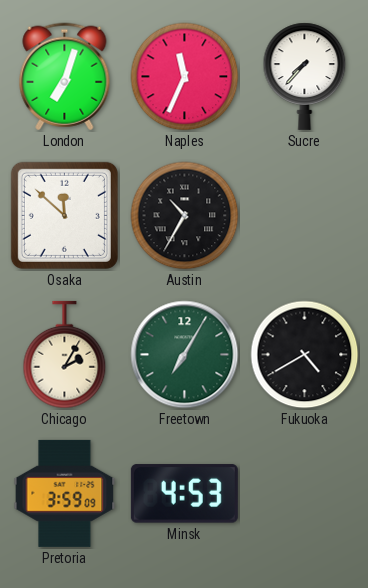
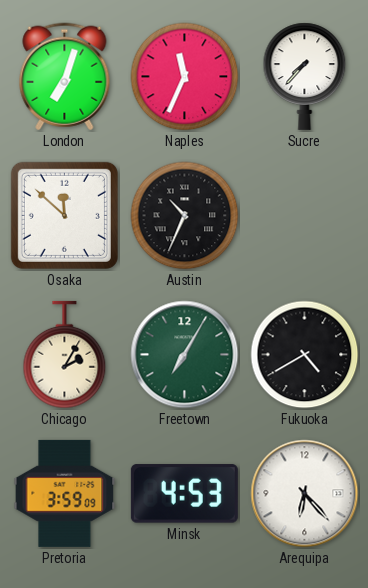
Austin: 10:35 -> 10:34
Arequipa: none -> 6:23
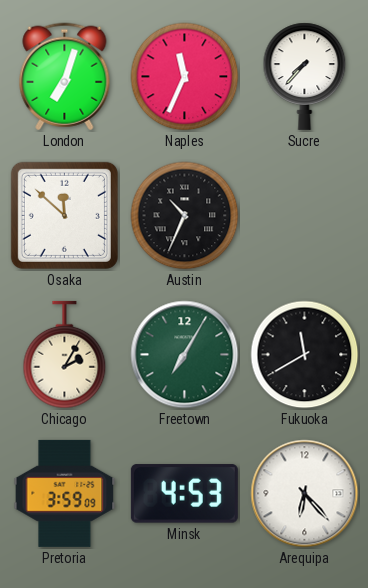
Fukuoka: 4:40 -> 11:40
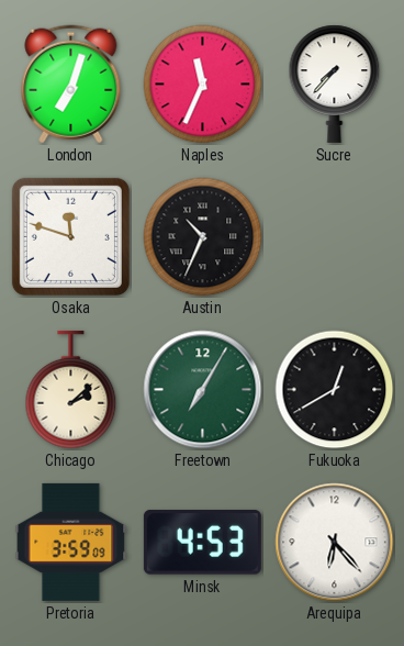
Osaka: 11:52 -> 11:48
Chicago: 2:05 -> 2:08
Fukuoka: 11:40 -> 12:40
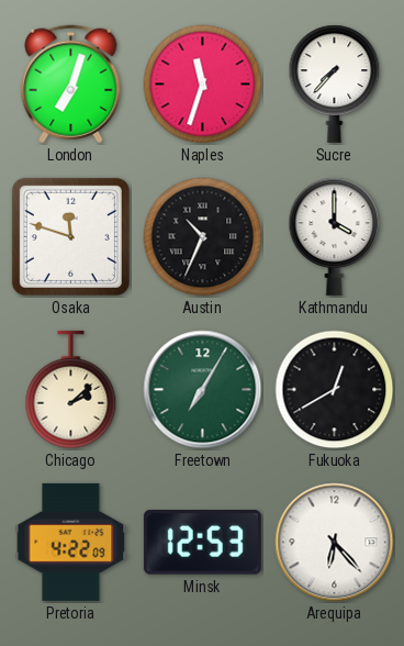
Naples: 11:34 -> 11:33
Kathmandu: none -> 4:00
Pretoria: 3:59 -> 4:22
Minsk: 4:53 -> 12:53
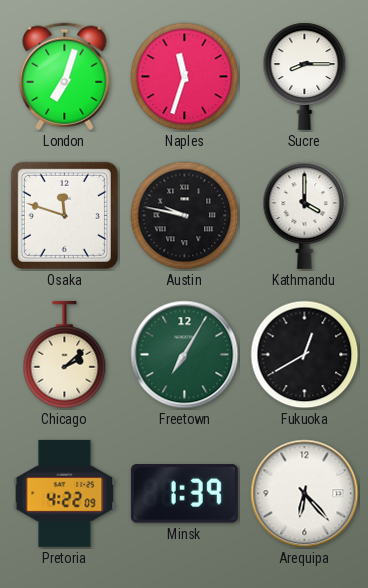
Sucre: 7:37 -> 8:15
Austin: 10:34 -> 9:47
Minsk: 12:53 -> 1:39
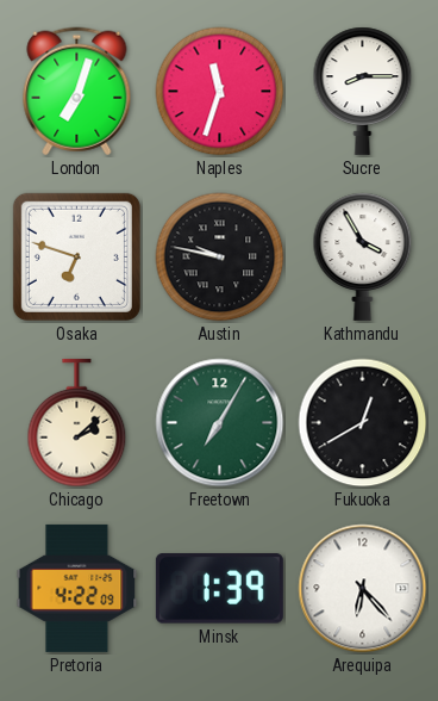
Osaka: 11:48 -> 6:48
Kathmandu: 4:00 -> 3:55
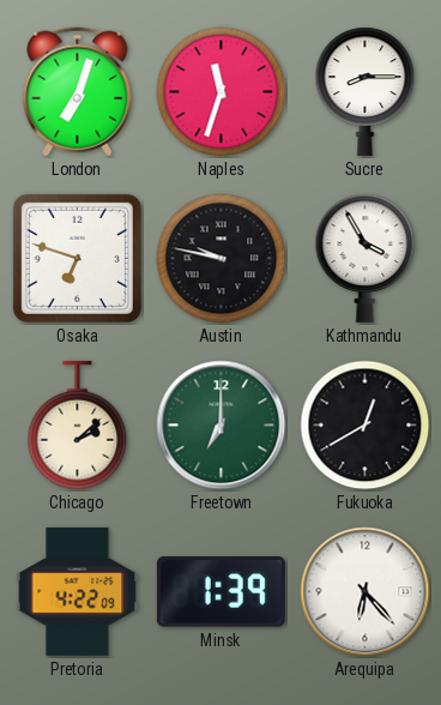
Freetown: 7:05 -> 7:00
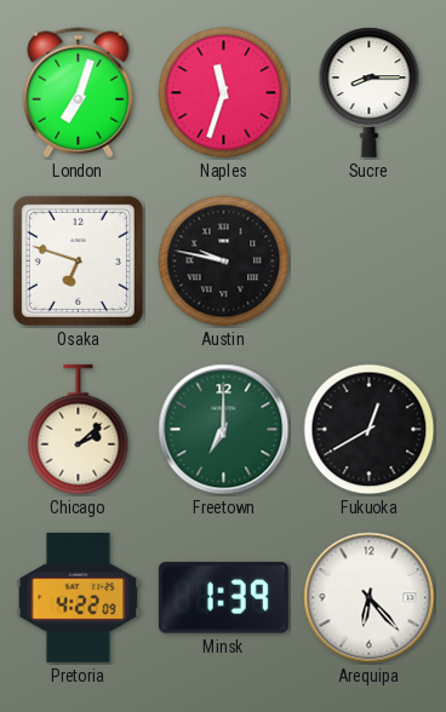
Kathmandu: 3:55 -> none
